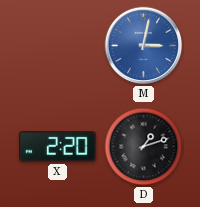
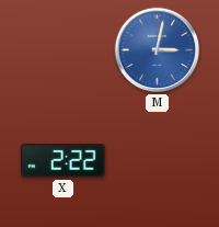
X: 2:20 -> 2:22
D: 1:12 -> none
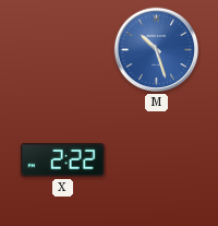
M: 3:02 -> 10:27
